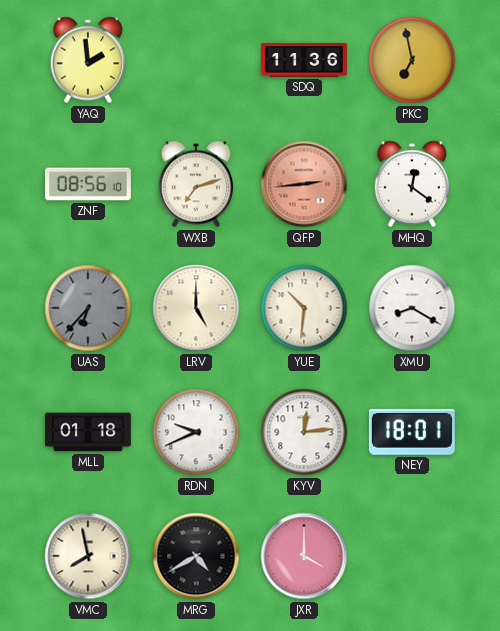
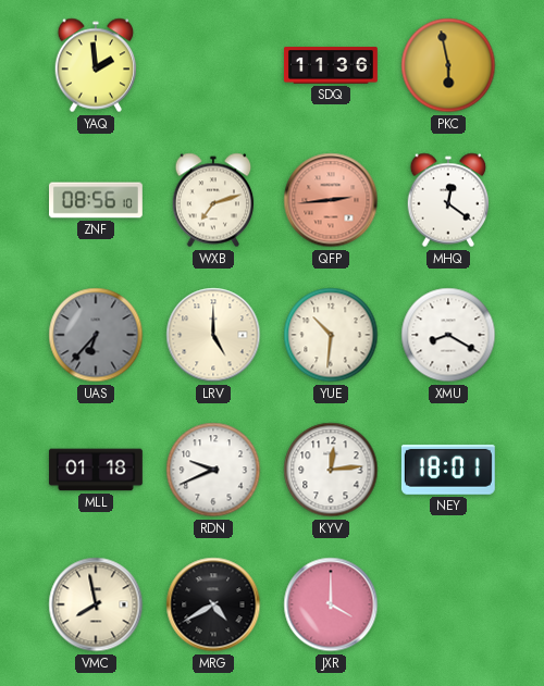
PKC: 6:58 -> 5:58
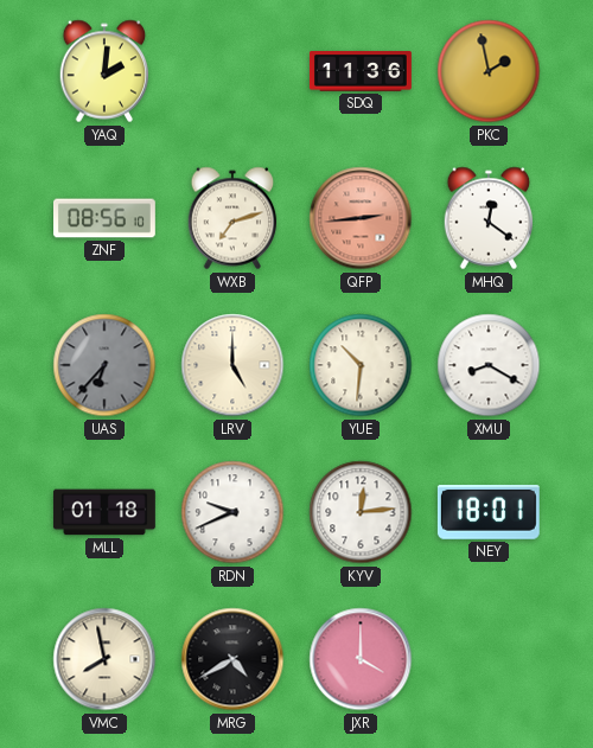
YAQ: 1:59 -> 2:01
PKC: 5:58 -> 1:58
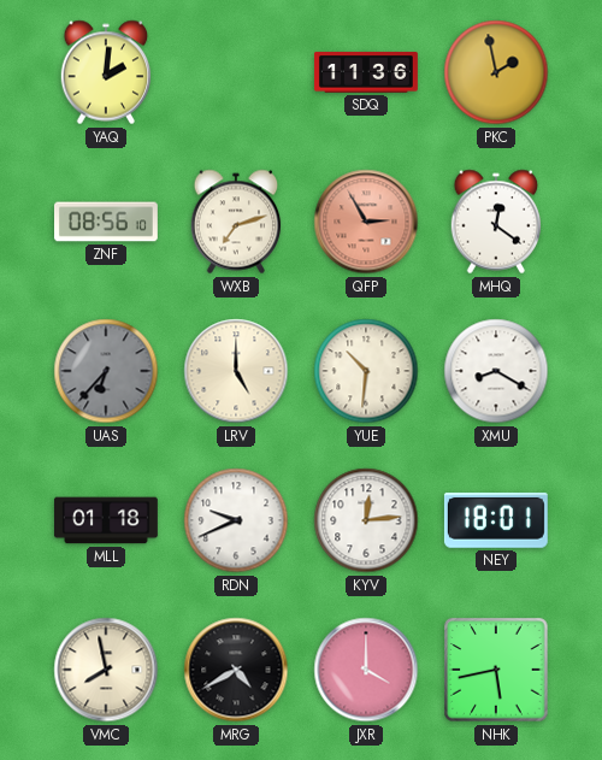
QFP: 2:44 -> 2:55
NHK: none -> 5:43
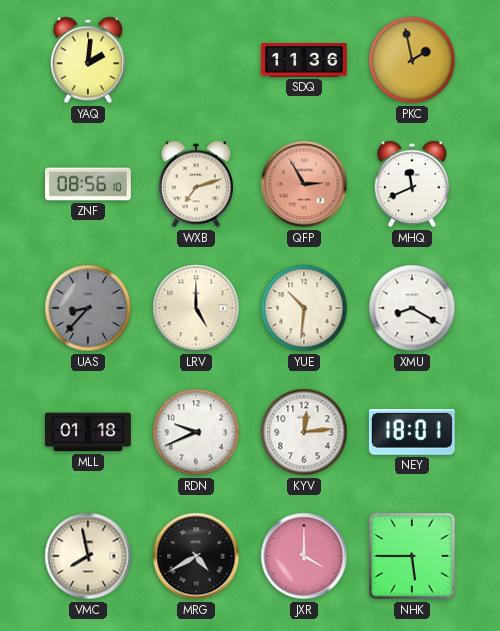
MHQ: 12:21 -> 11:41
UAS: 6:37 -> 8:37
NHK: 5:43 -> 5:45
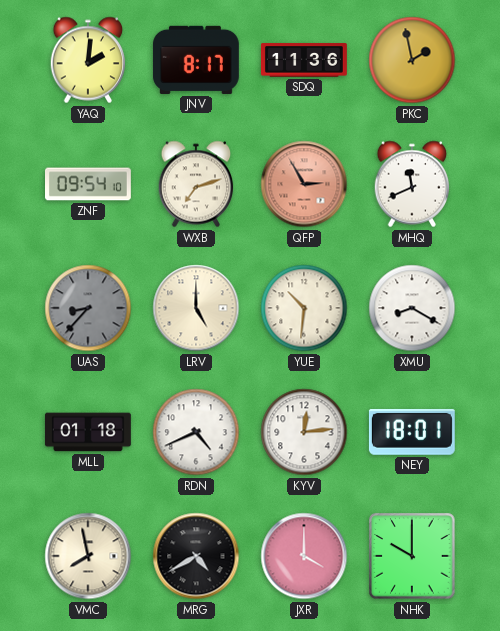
JNV: none -> 8:17
ZNF: 08:56 -> 09:54
RDN: 9:41 -> 4:41
NHK: 5:45 -> 10:00
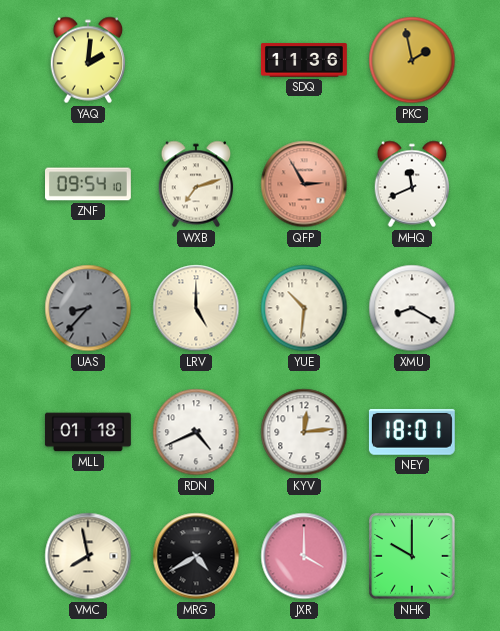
JNV: 8:17 -> none
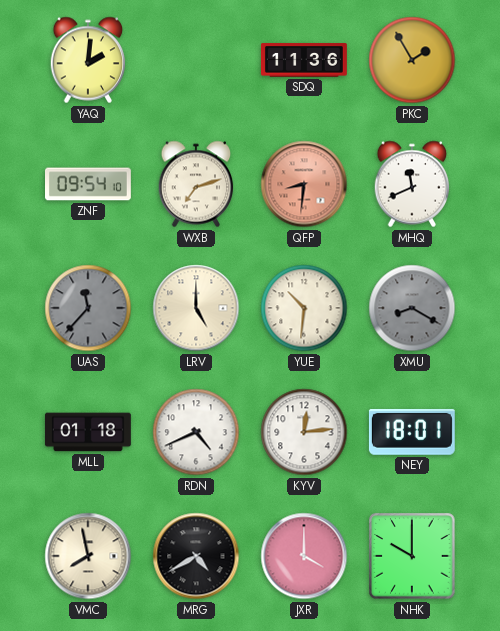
PKC: 1:58 -> 1:55
QFP: 2:55 -> 8:31
UAS: 8:37 -> 11:37
XMU dial: white -> grey
